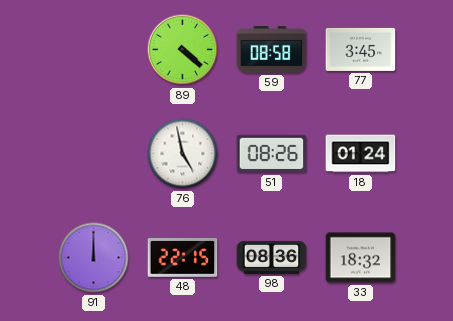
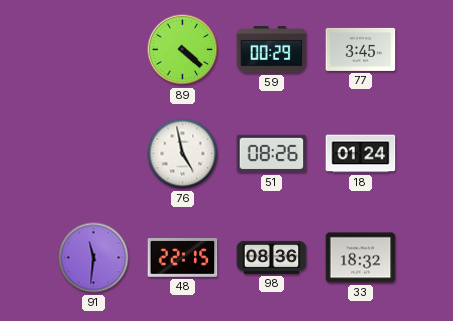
59: 08:58 -> 00:29
91: 12:00 -> 11:31
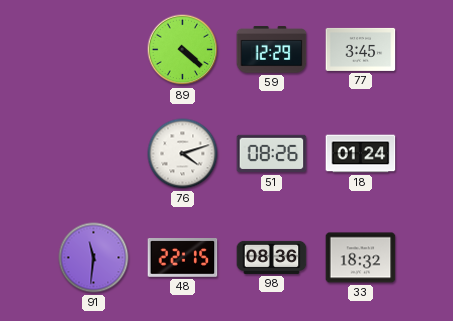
59: 00:29 -> 12:29
76: 4:58 -> 4:12
